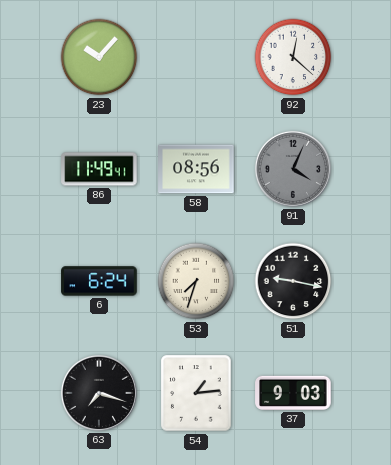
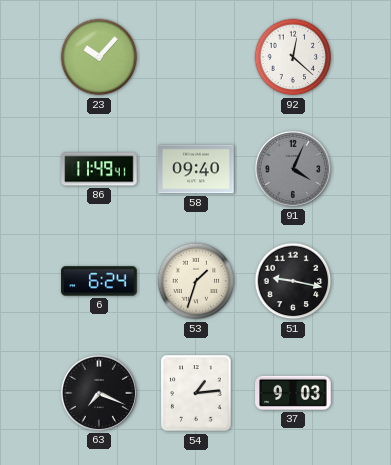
58: 08:56 -> 09:40
53: 7:33 -> 1:33
63: 7:18 -> 7:19
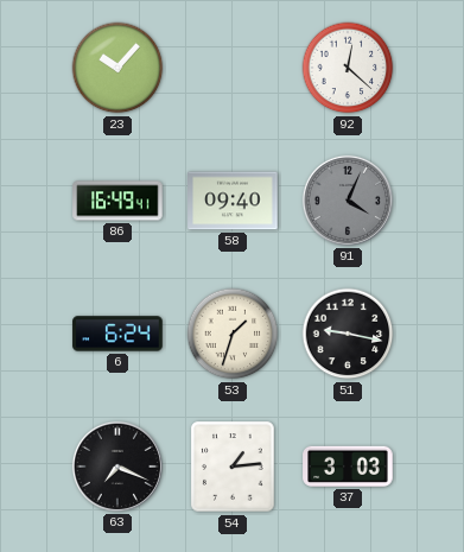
86: 11:49 -> 16:49
37: 9:03 -> 3:03
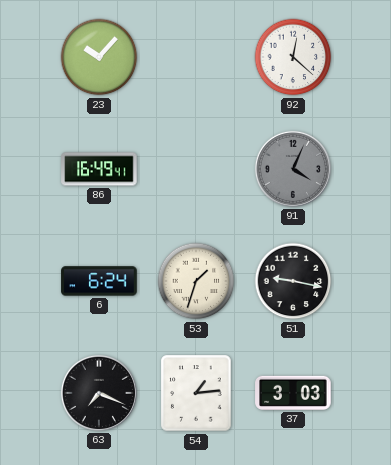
58: 09:40 -> none
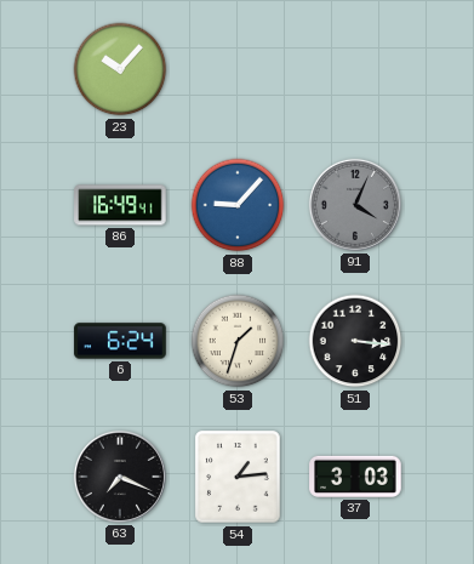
92: 12:22 -> none
88: none -> 9:07
51: 9:17 -> 3:16
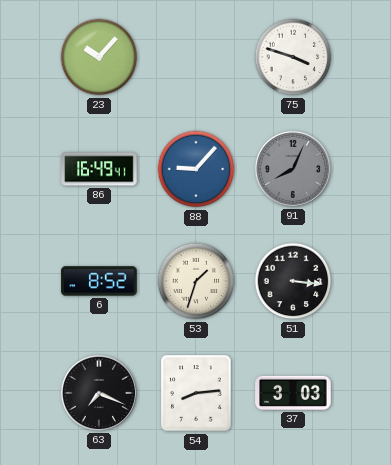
75: none -> 3:48
91: 4:04 -> 8:04
6: 6:24 -> 8:52
54: 1:14 -> 8:14
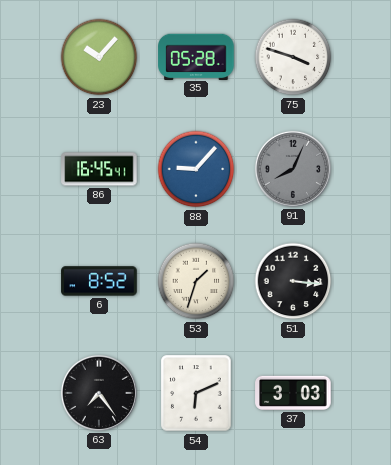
35: none -> 05:28
86: 16:49 -> 16:45
63: 7:19 -> 7:24
54: 8:14 -> 6:11
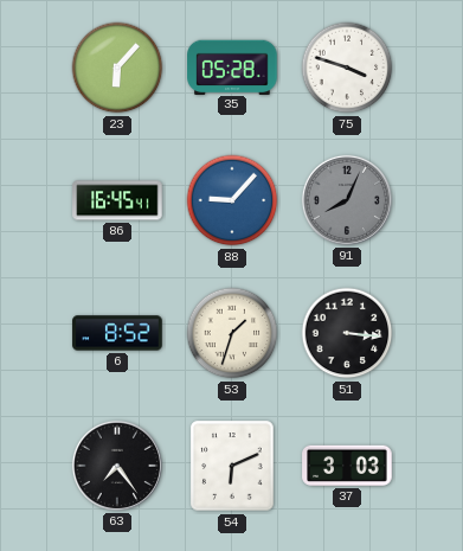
23: 10:07 -> 6:07
